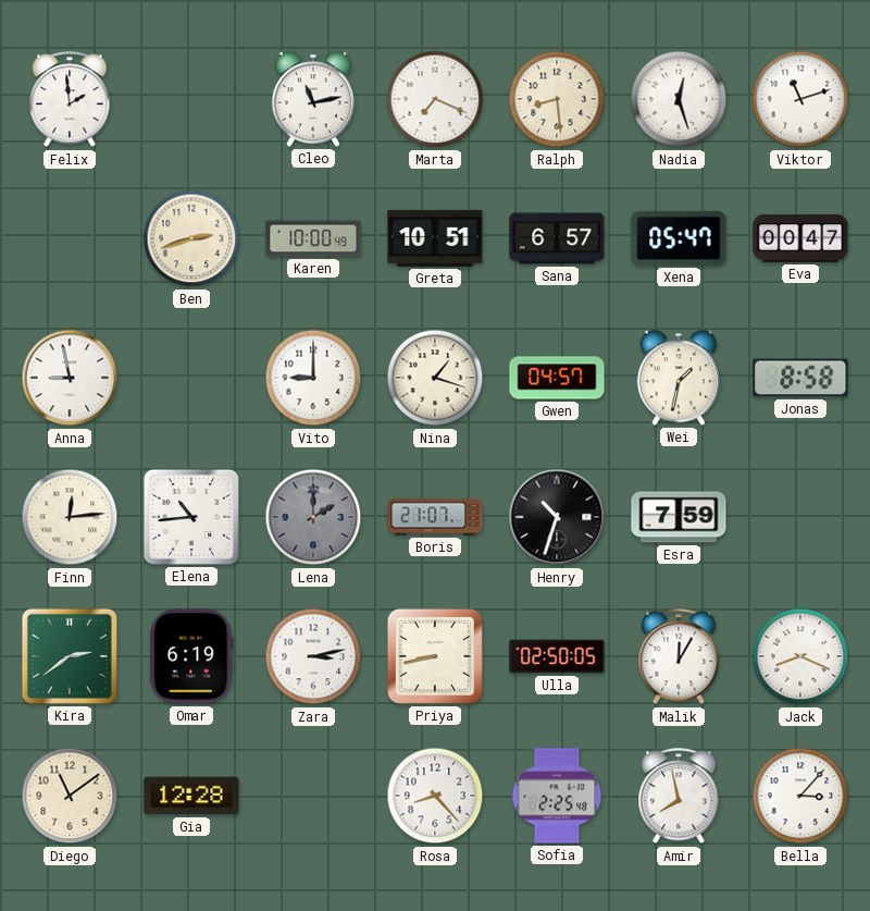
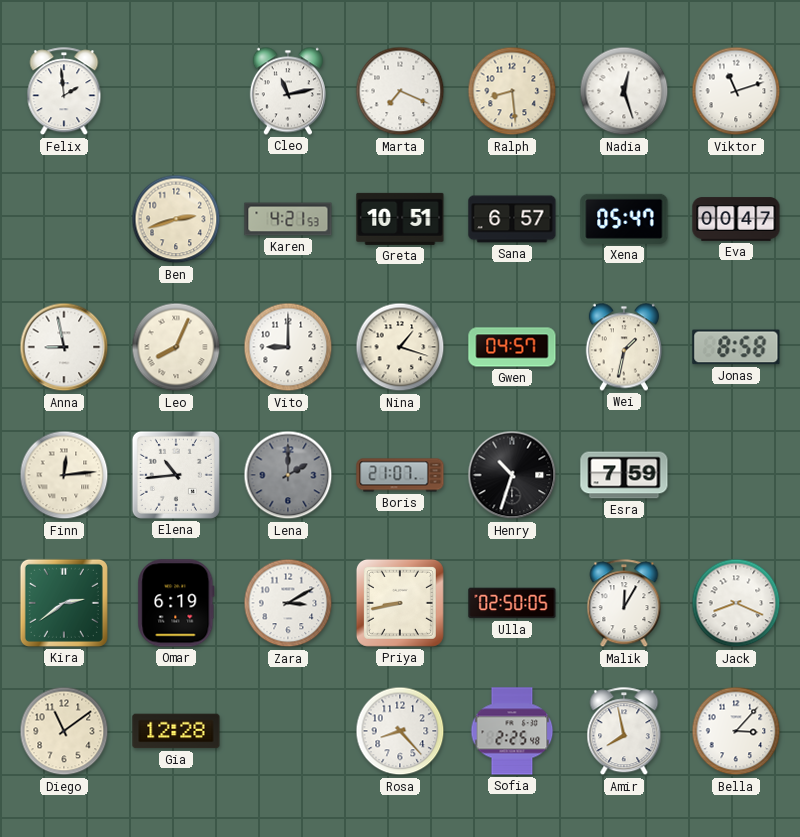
Karen: 10:00 -> 4:21
Leo: none -> 8:04
Zara: 3:13 -> 3:10
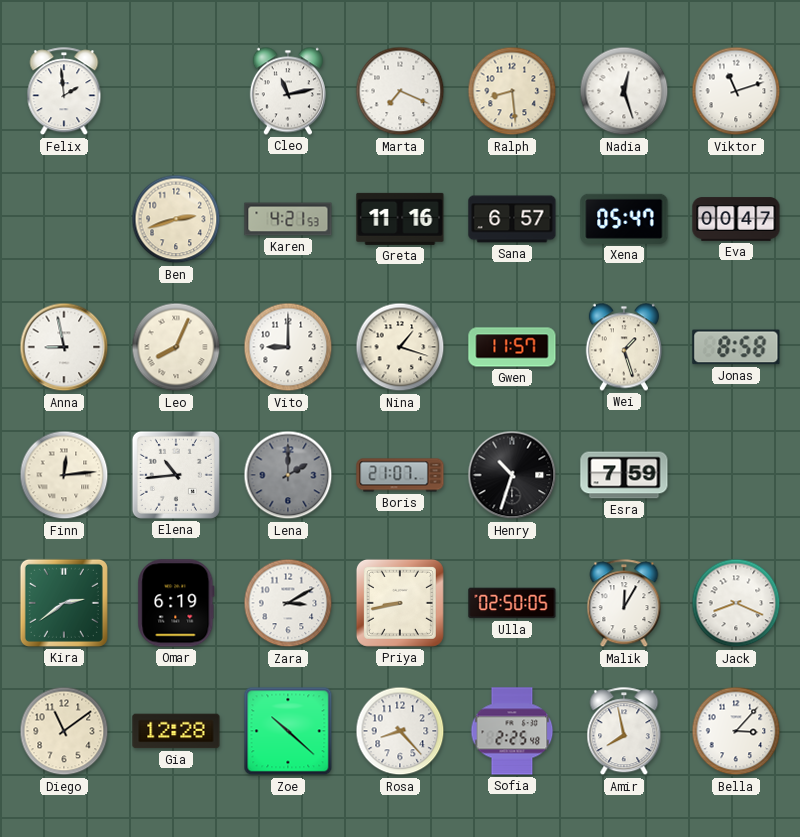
Greta: 10:51 -> 11:16
Gwen: 04:57 -> 11:57
Wei: 1:32 -> 1:27
Zoe: none -> 10:22
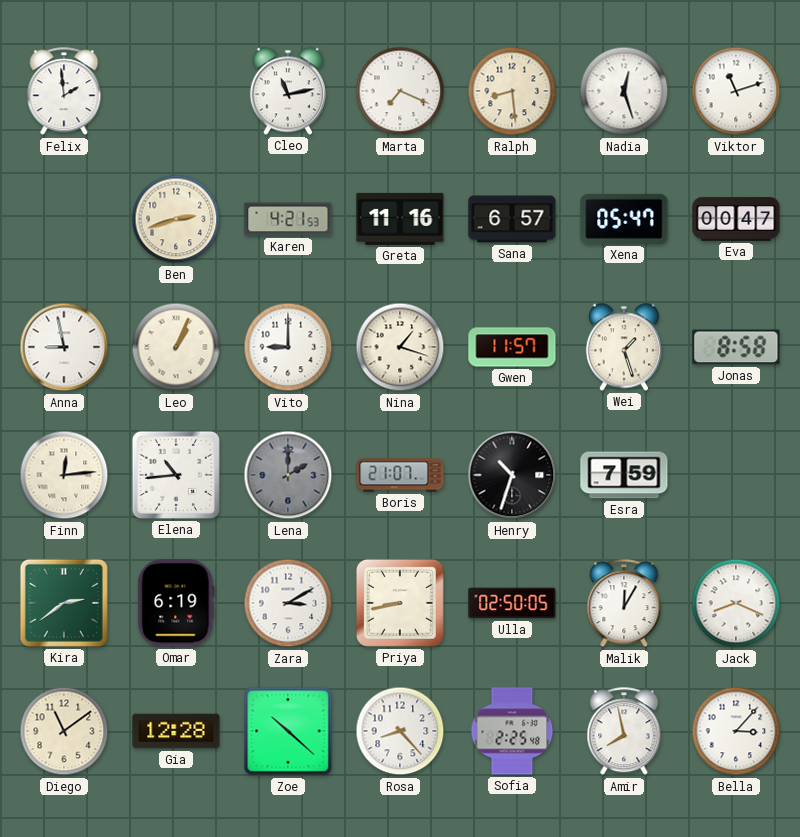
Leo: 8:04 -> 1:04
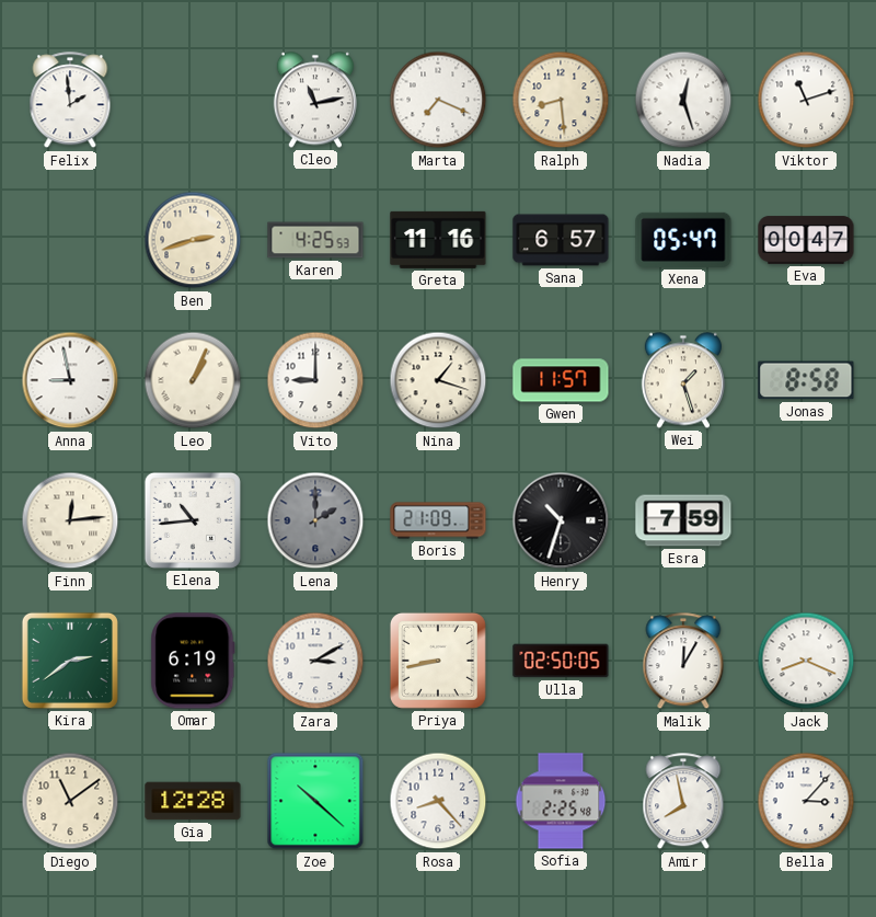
Karen: 4:21 -> 4:25
Boris: 21:07 -> 21:09
